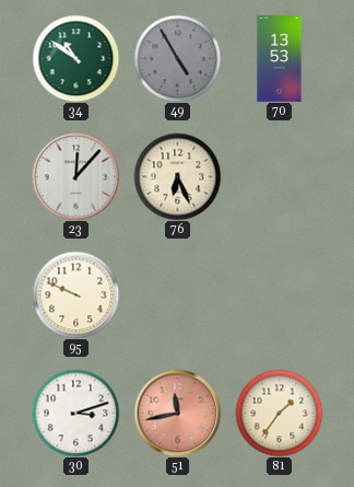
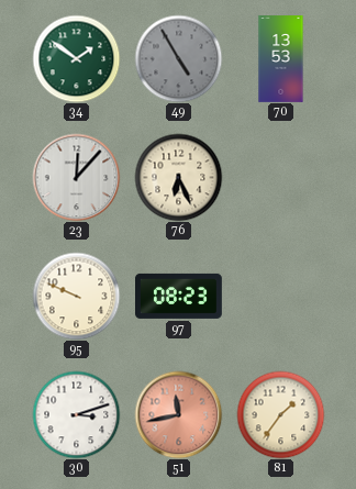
34: 10:51 -> 1:51
97: none -> 08:23
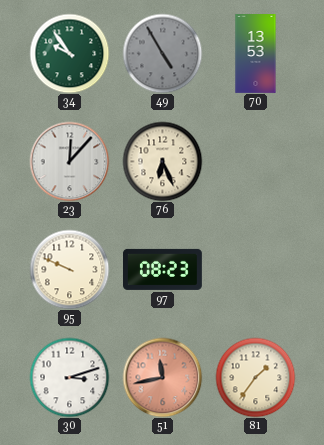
34: 1:51 -> 9:54
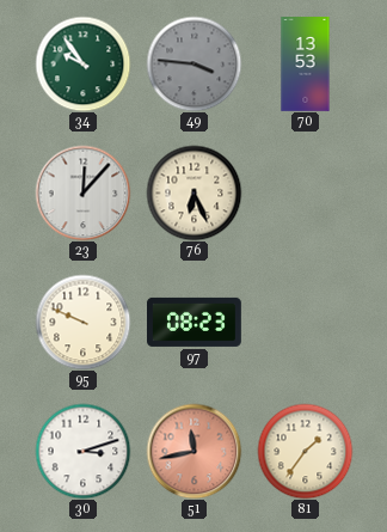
49: 4:55 -> 3:46
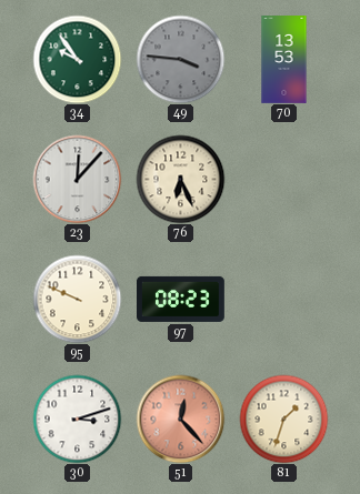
51: 11:43 -> 12:23
81: 1:36 -> 1:33
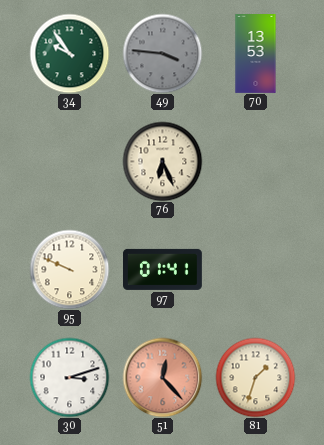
23: 12:07 -> none
97: 08:23 -> 01:41
